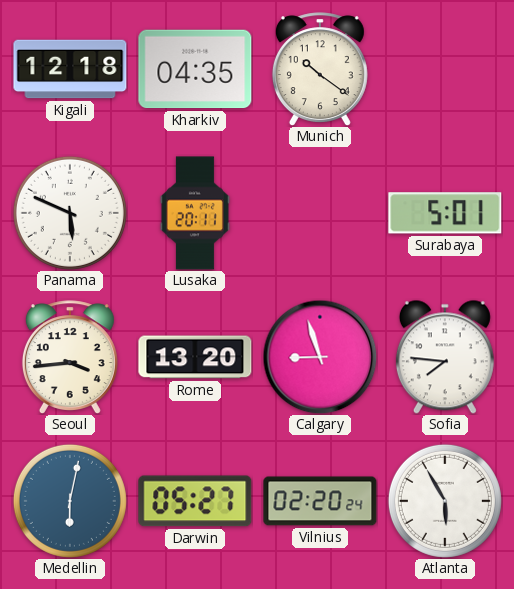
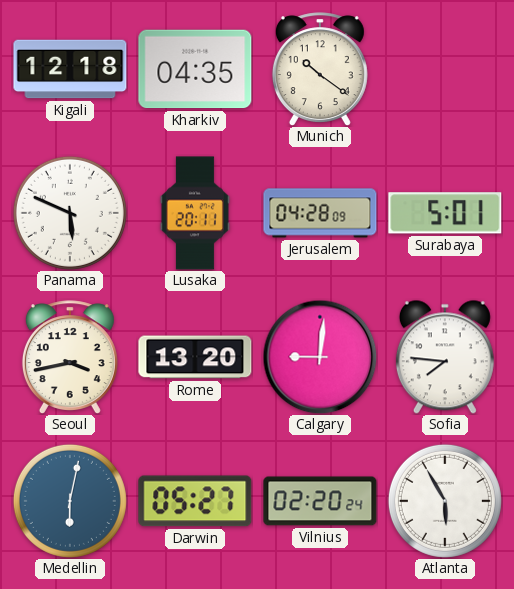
Jerusalem: none -> 04:28
Seoul: 3:44 -> 3:43
Calgary: 8:57 -> 9:01
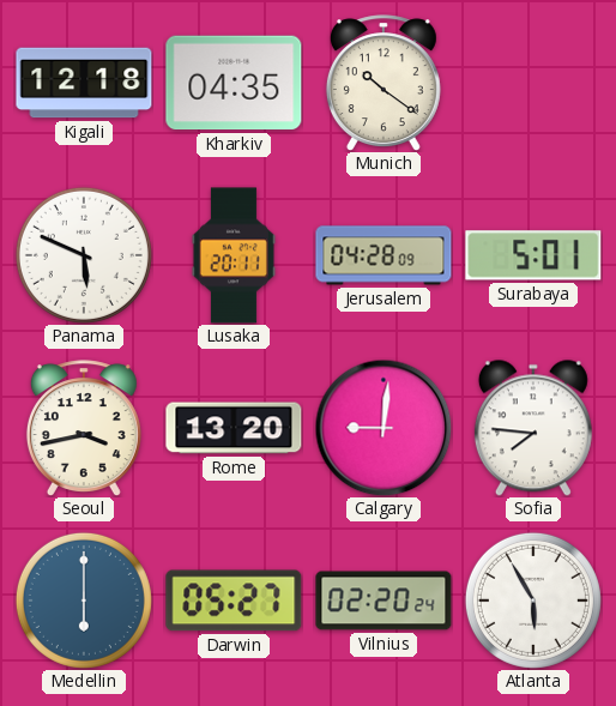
Medellin: 6:02 -> 6:00
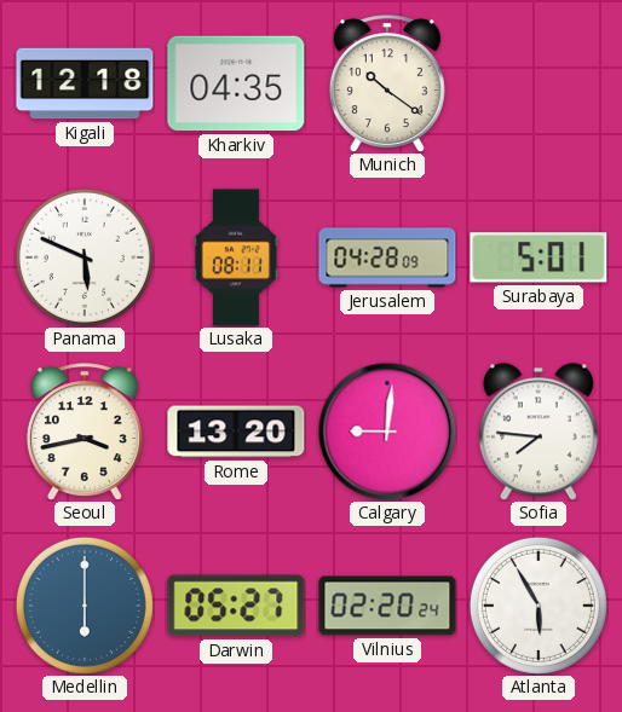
Lusaka: 20:11 -> 08:11
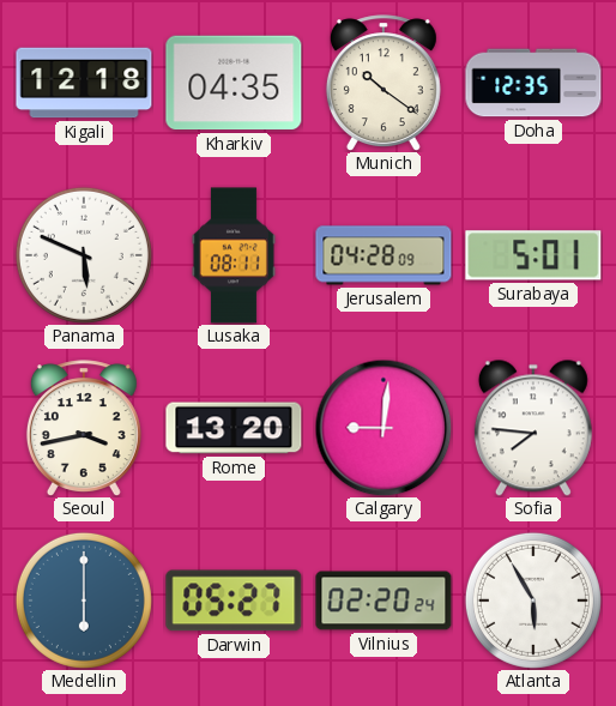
Doha: none -> 12:35
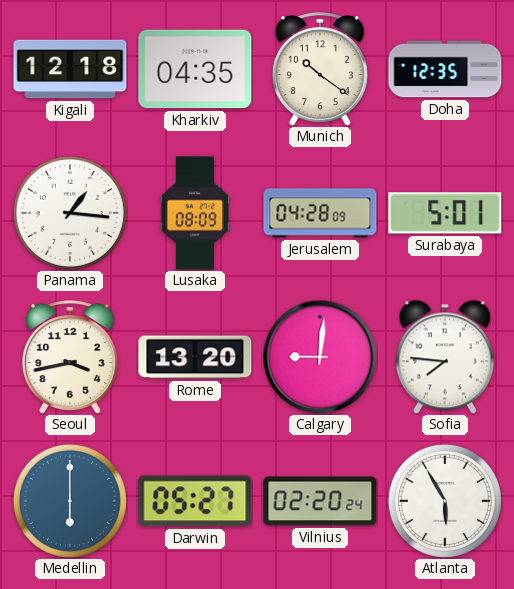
Panama: 5:49 -> 1:16
Lusaka: 08:11 -> 08:09
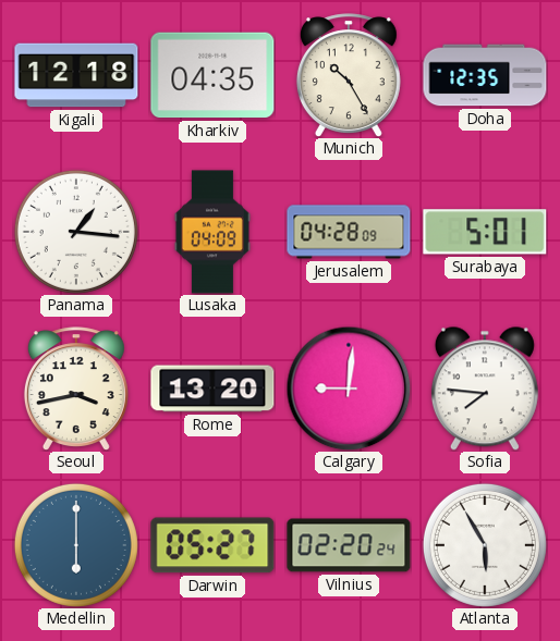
Munich: 10:21 -> 10:25
Lusaka: 08:09 -> 04:09
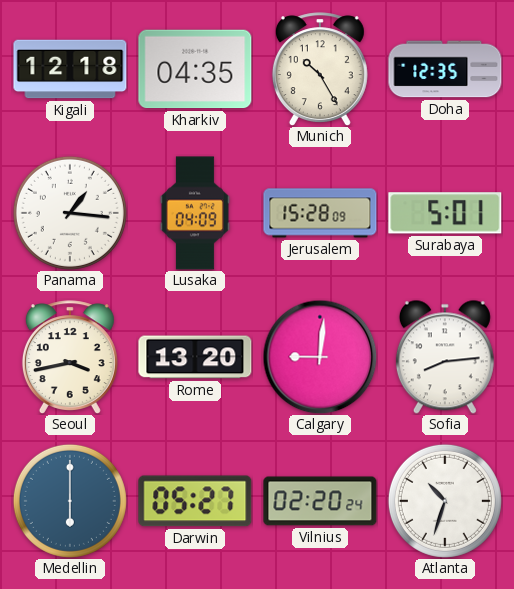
Jerusalem: 04:28 -> 15:28
Sofia: 7:46 -> 8:14
Atlanta: 5:55 -> 10:33
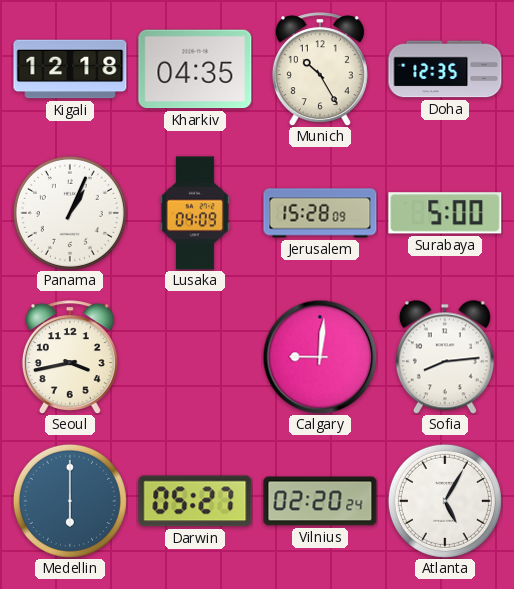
Panama: 1:16 -> 1:04
Surabaya: 5:01 -> 5:00
Rome: 13:20 -> none
Atlanta: 10:33 -> 5:05
